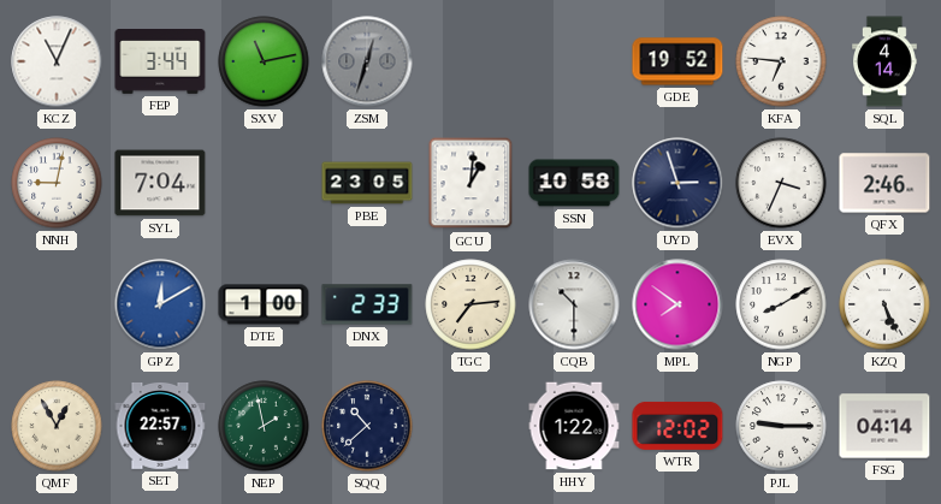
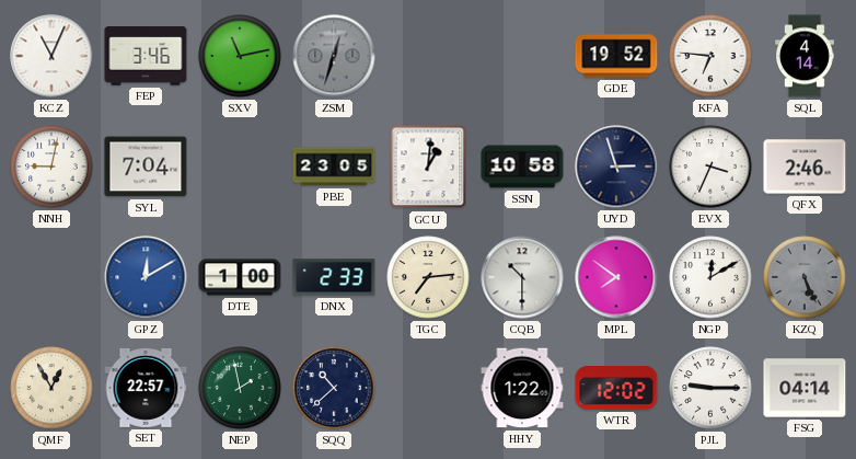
FEP: 3:44 -> 3:46
NGP: 8:10 -> 12:10
KZQ dial: white -> grey
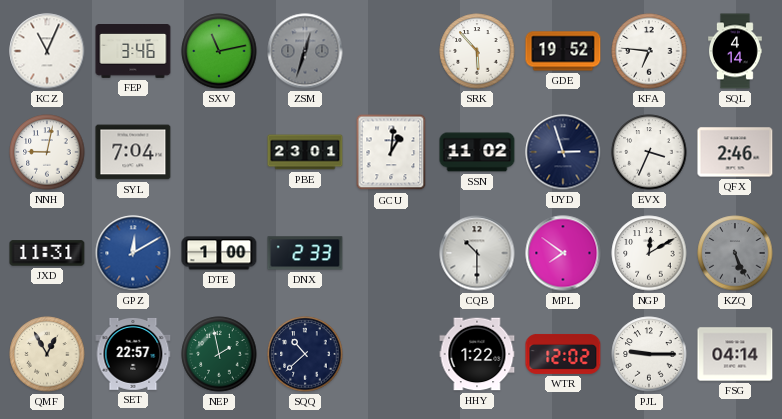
SRK: none -> 5:53
PBE: 23:05 -> 23:01
SSN: 10:58 -> 11:02
JXD: none -> 11:31
TGC: 7:14 -> none
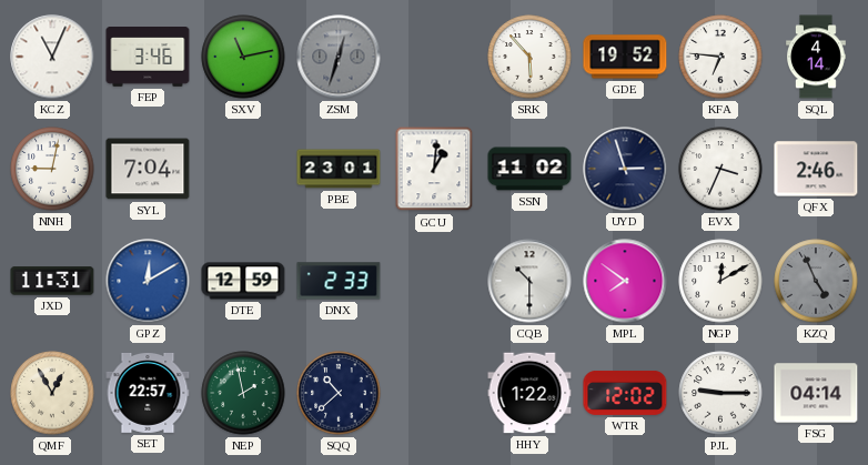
DTE: 1:00 -> 12:59
KZQ: 5:26 -> 4:56
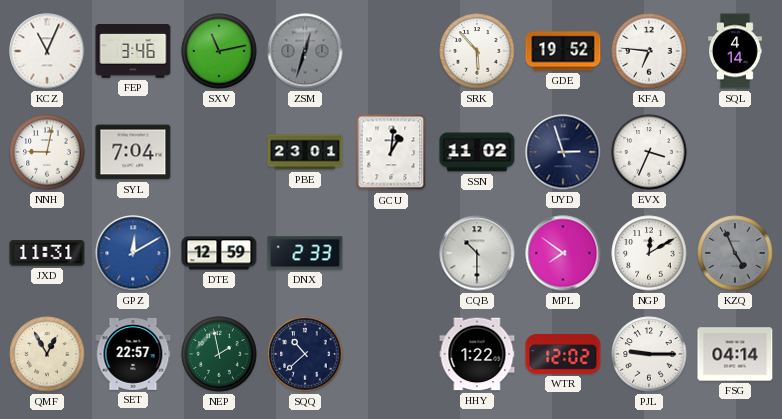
QFX: 2:46 -> none
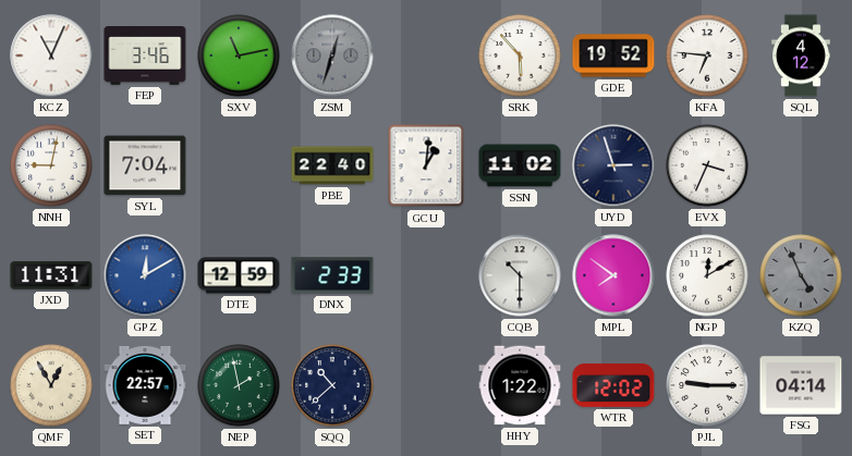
SQL: 4:14 -> 4:12
PBE: 23:01 -> 22:40
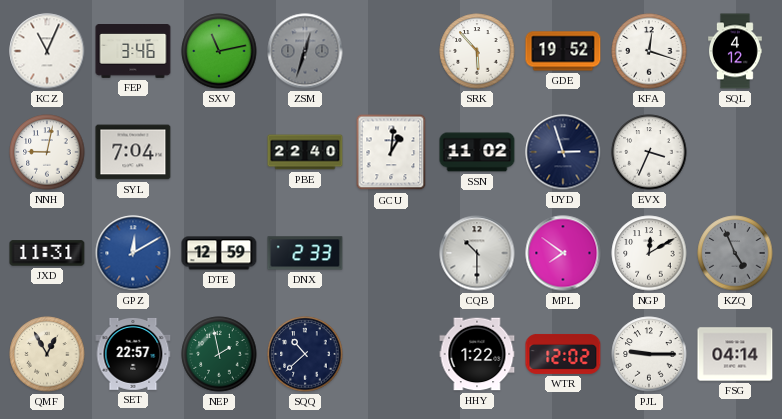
KFA: 6:46 -> 12:18
